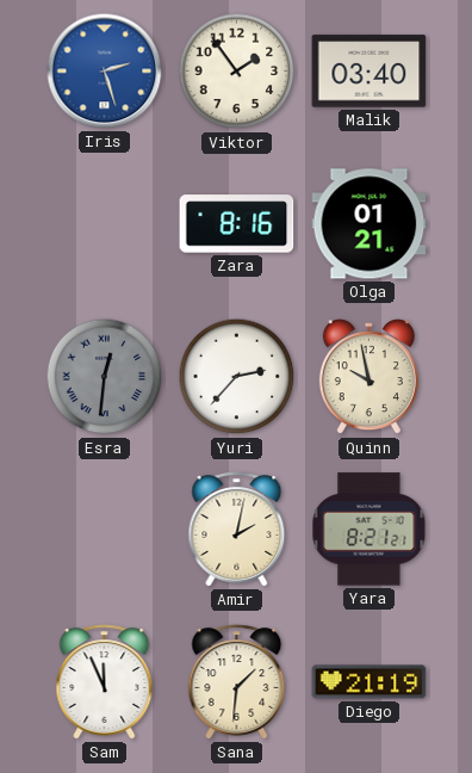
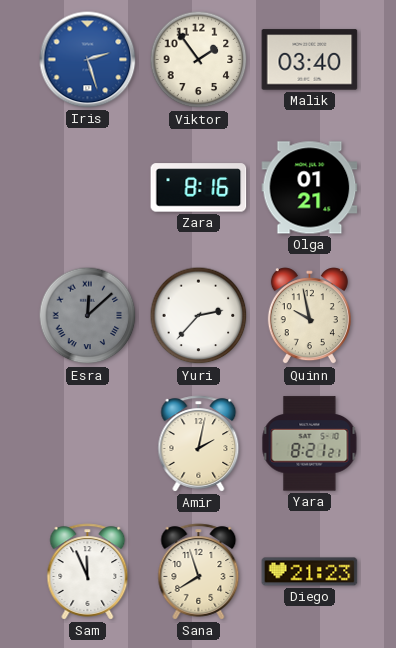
Esra: 12:31 -> 12:08
Sana: 1:31 -> 7:57
Diego: 21:19 -> 21:23
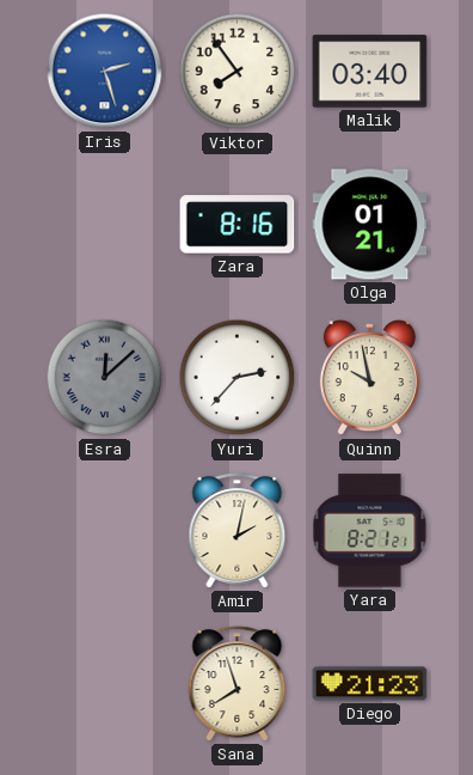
Viktor: 1:54 -> 7:54
Sam: 11:56 -> none
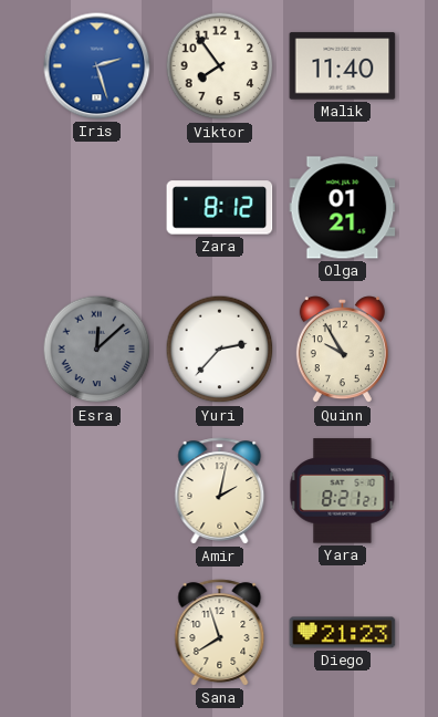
Malik: 03:40 -> 11:40
Zara: 8:16 -> 8:12
Quinn: 9:58 -> 9:55
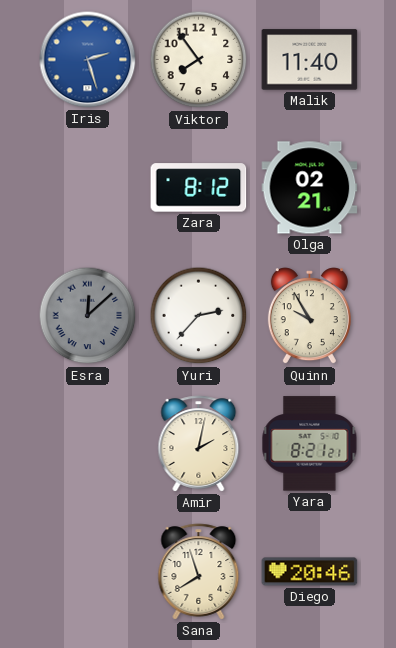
Olga: 01:21 -> 02:21
Diego: 21:23 -> 20:46
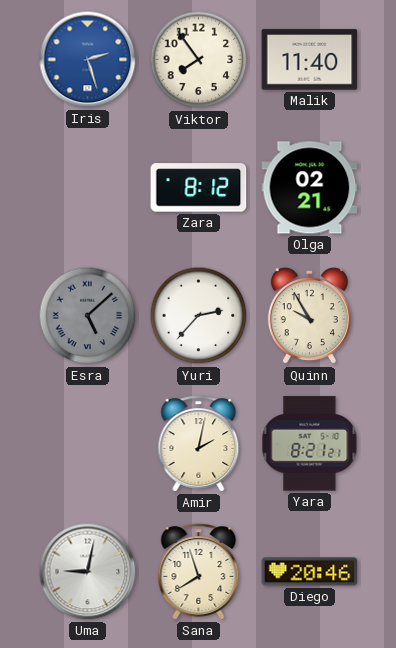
Esra: 12:08 -> 5:08
Uma: none -> 9:02
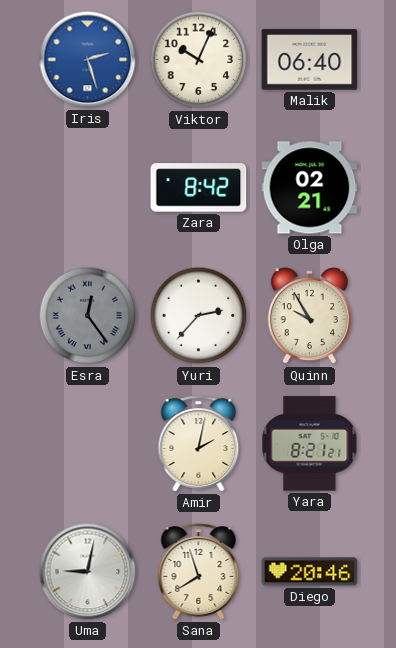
Viktor: 7:54 -> 10:04
Malik: 11:40 -> 06:40
Zara: 8:12 -> 8:42
Esra: 5:08 -> 12:24
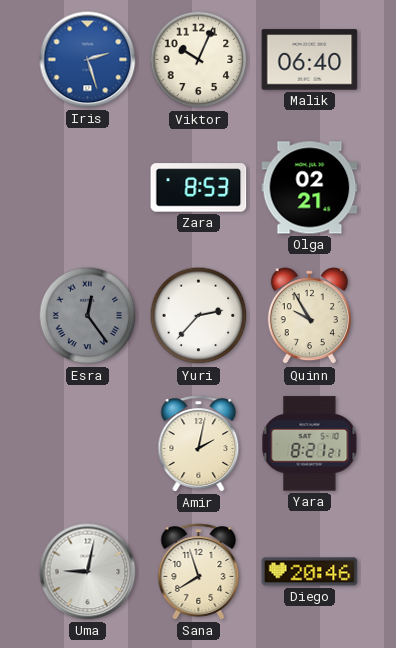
Zara: 8:42 -> 8:53
